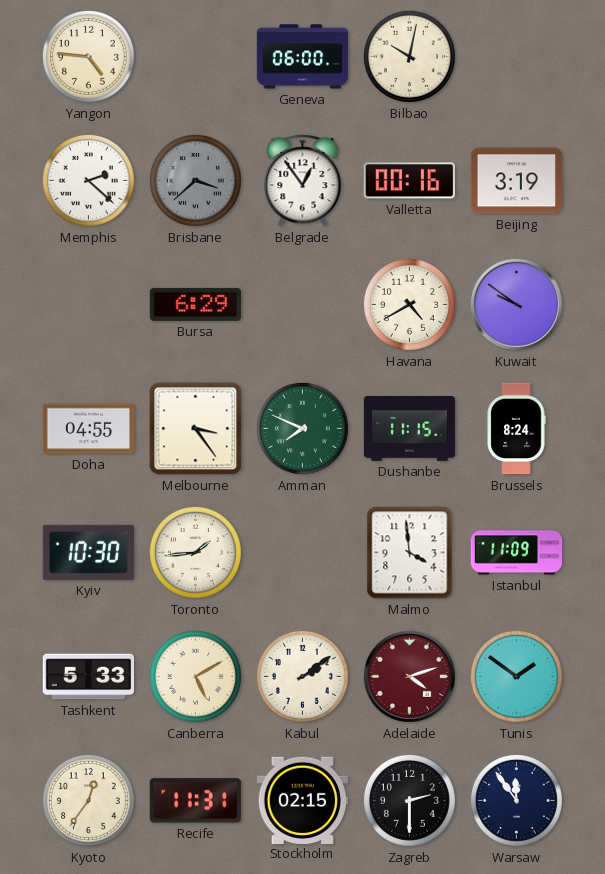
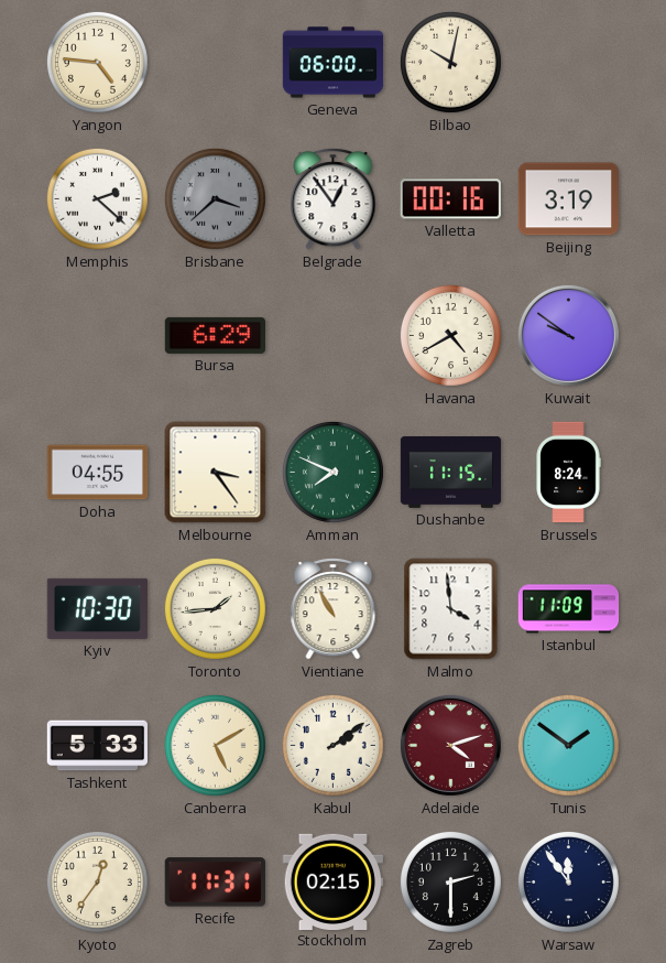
Vientiane: none -> 10:55
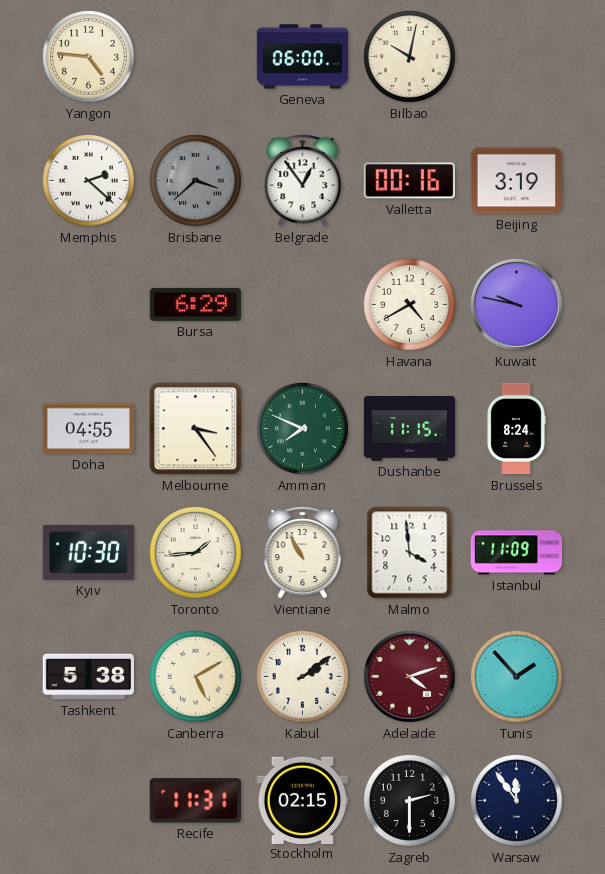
Kuwait: 9:51 -> 9:47
Tashkent: 5:33 -> 5:38
Tunis: 1:51 -> 1:53
Kyoto: 12:36 -> none
